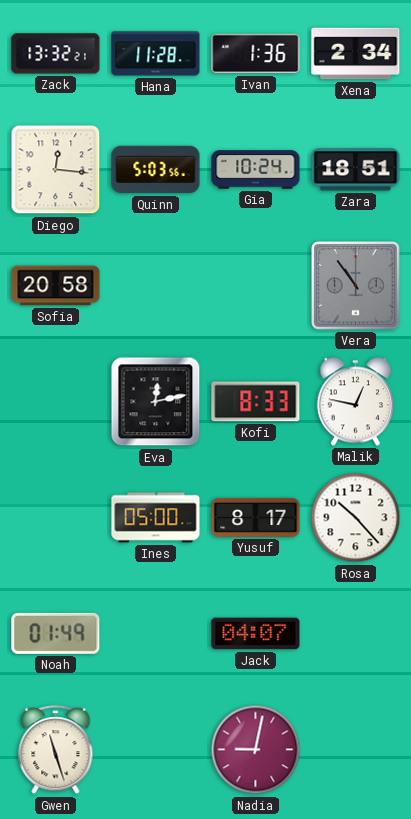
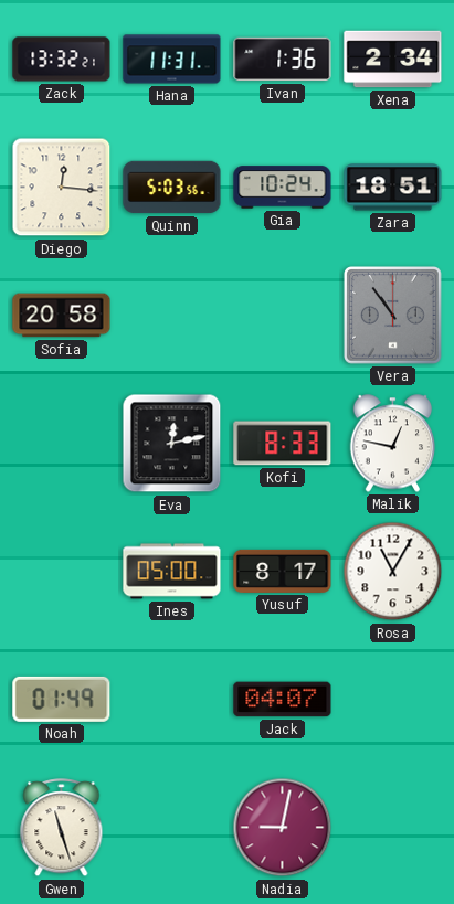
Hana: 11:28 -> 11:31
Rosa: 10:23 -> 11:05
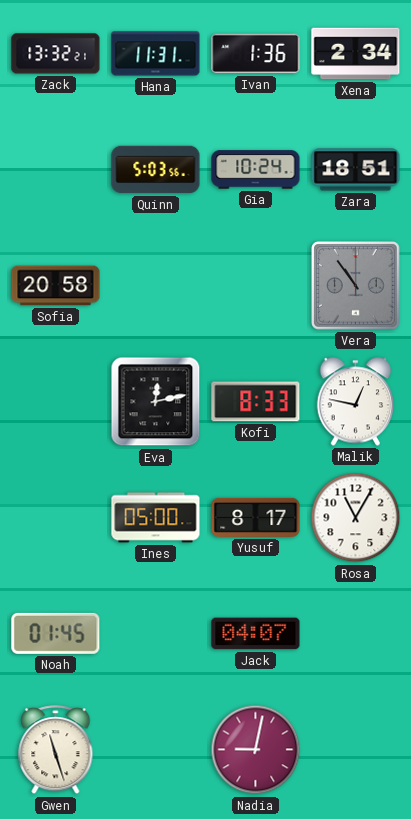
Diego: 12:16 -> none
Noah: 01:49 -> 01:45
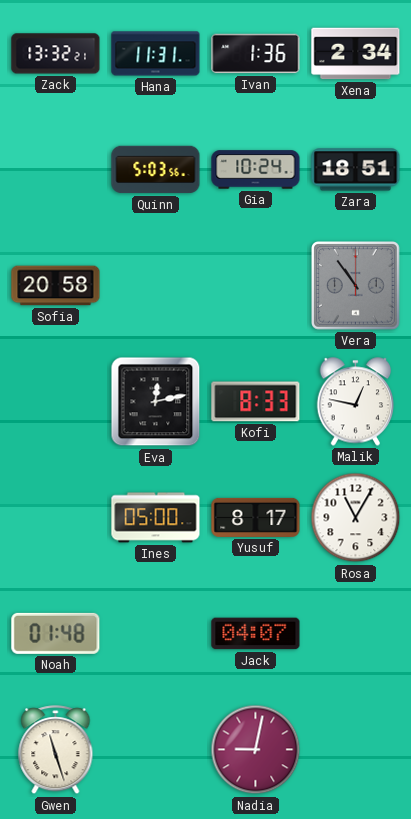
Noah: 01:45 -> 01:48
